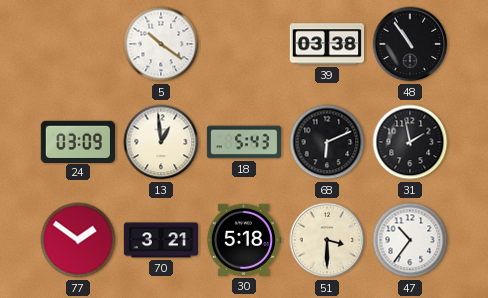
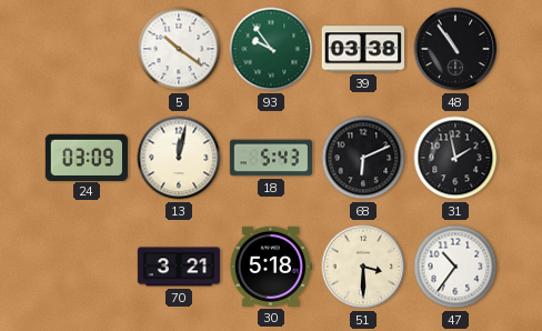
93: none -> 9:54
13: 12:59 -> 12:02
77: 1:51 -> none
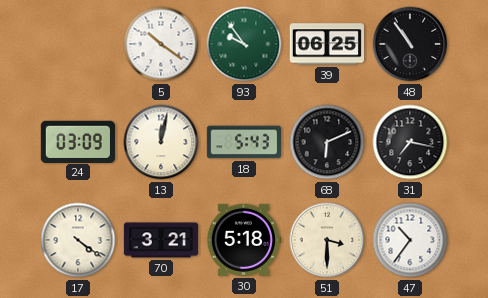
39: 03:38 -> 06:25
31: 1:58 -> 7:17
17: none -> 4:21
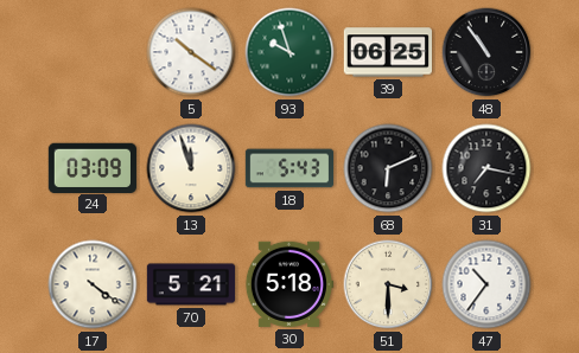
93: 9:54 -> 9:57
13: 12:02 -> 11:57
70: 3:21 -> 5:21
